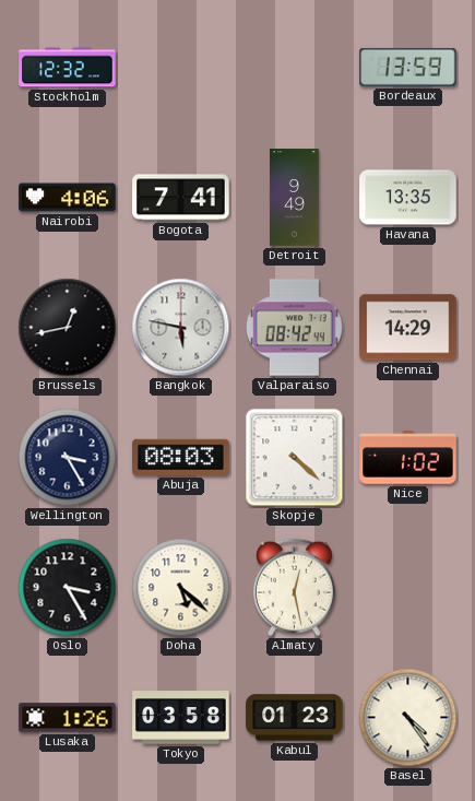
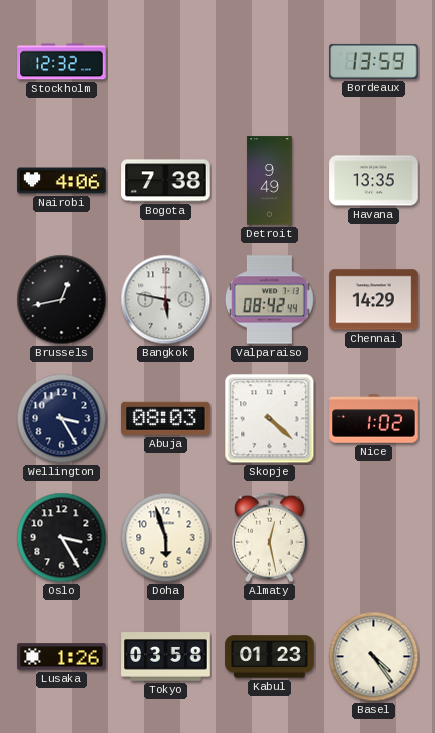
Bogota: 7:41 -> 7:38
Doha: 5:22 -> 5:57
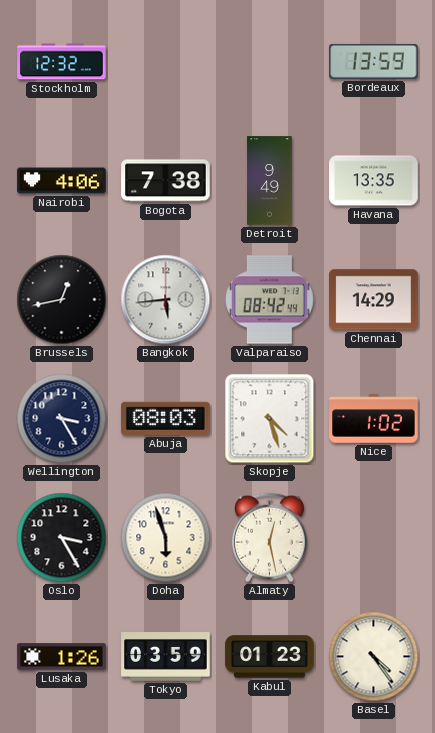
Bangkok: 5:47 -> 5:44
Skopje: 4:22 -> 4:27
Tokyo: 03:58 -> 03:59
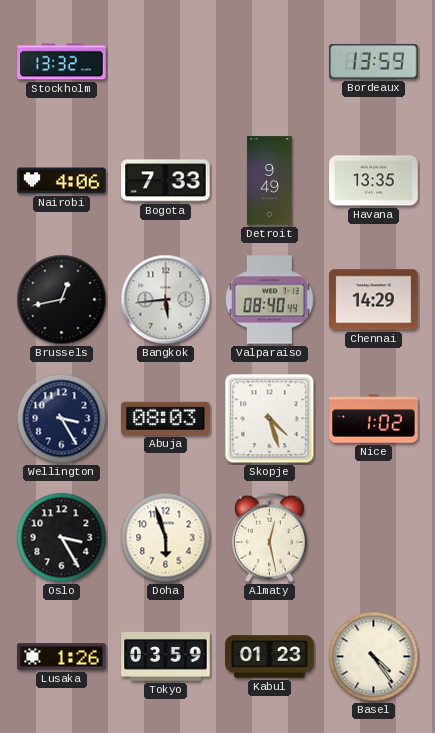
Stockholm: 12:32 -> 13:32
Bogota: 7:38 -> 7:33
Valparaiso: 08:42 -> 08:40
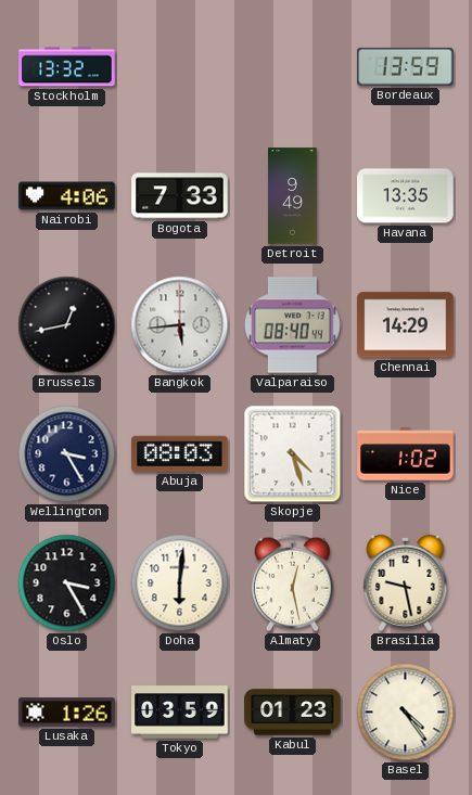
Doha: 5:57 -> 6:01
Brasilia: none -> 9:28
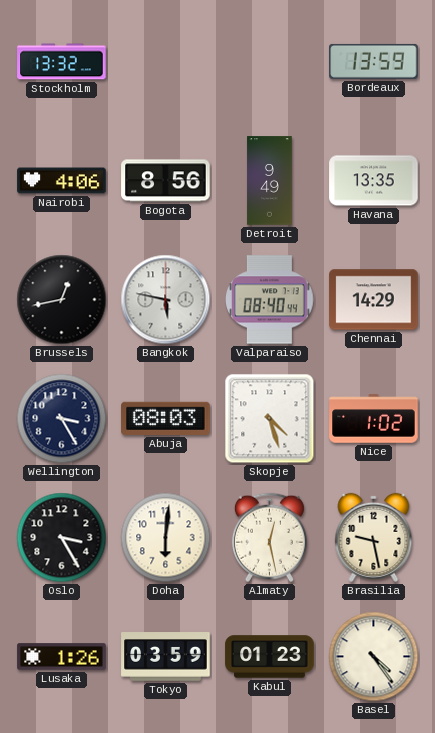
Bogota: 7:33 -> 8:56
Bangkok: 5:44 -> 5:47
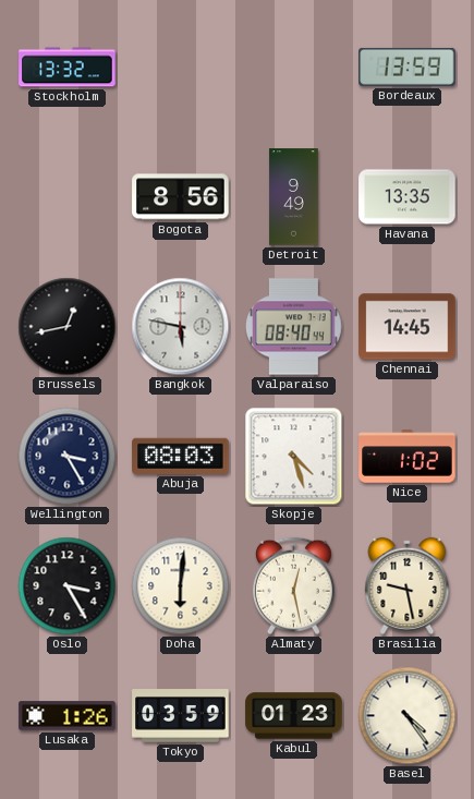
Nairobi: 4:06 -> none
Chennai: 14:29 -> 14:45
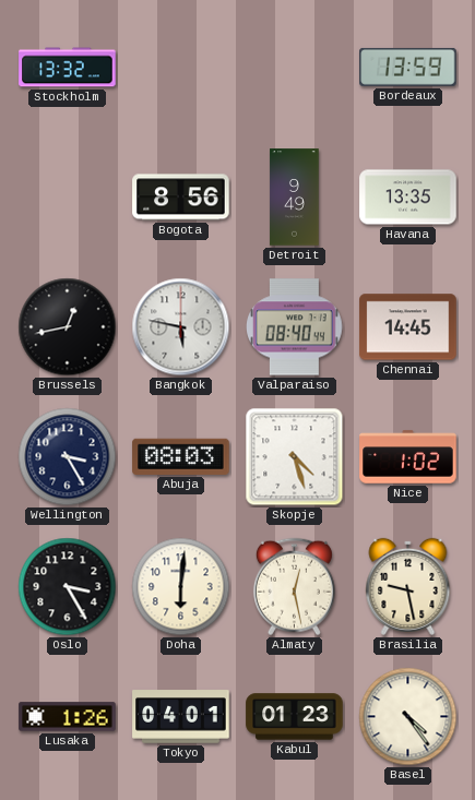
Tokyo: 03:59 -> 04:01
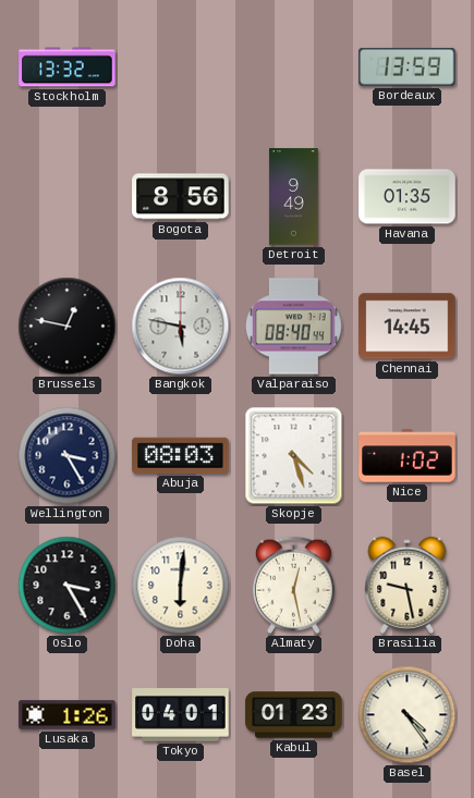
Havana: 13:35 -> 01:35
Brussels: 12:43 -> 12:47
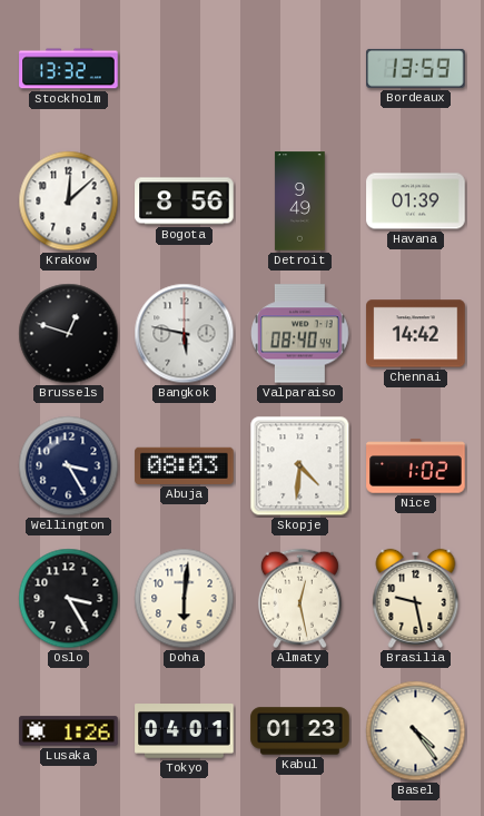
Krakow: none -> 12:08
Havana: 01:35 -> 01:39
Brussels: 12:47 -> 12:48
Chennai: 14:45 -> 14:42
Skopje: 4:27 -> 4:31
